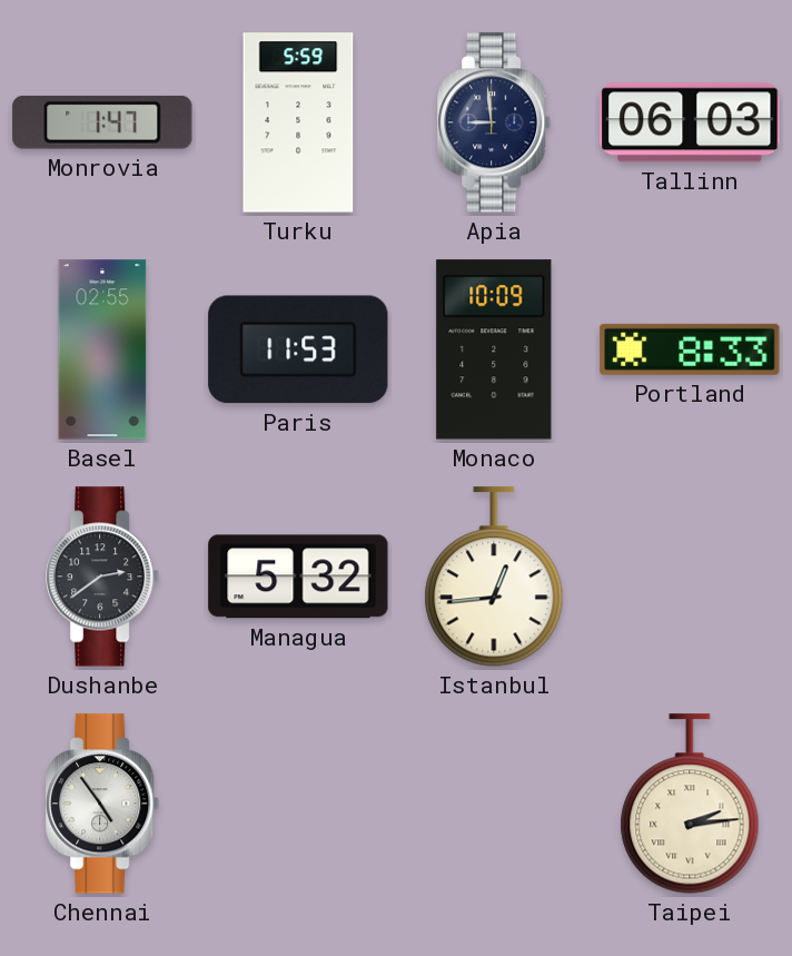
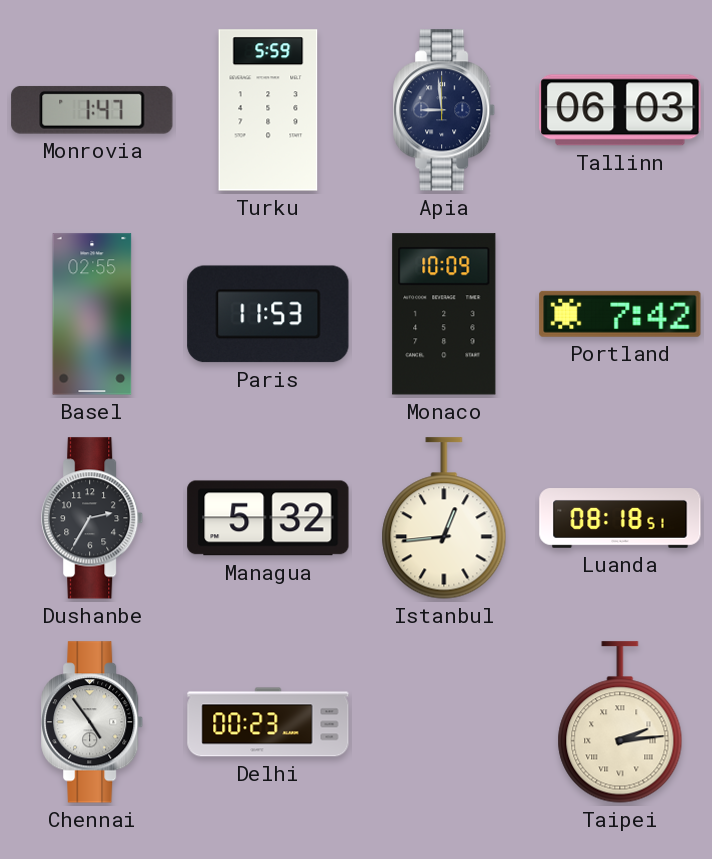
Portland: 8:33 -> 7:42
Dushanbe: 2:39 -> 2:35
Luanda: none -> 08:18
Delhi: none -> 00:23
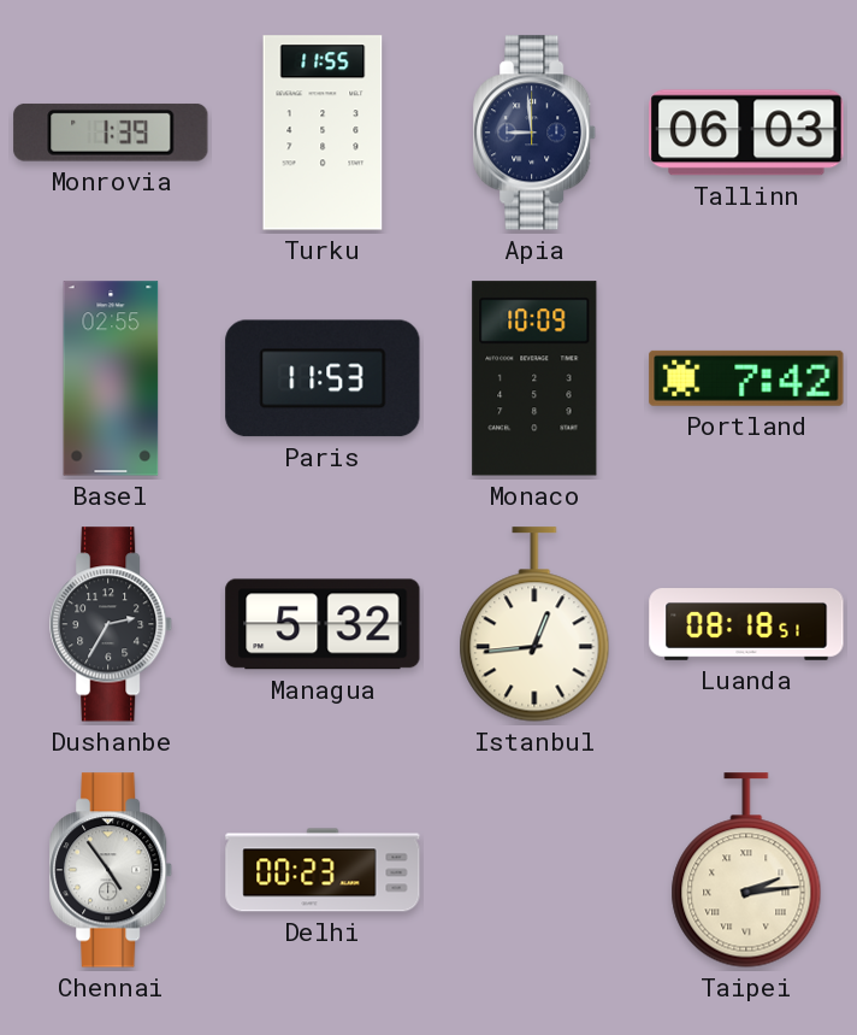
Monrovia: 1:47 -> 1:39
Turku: 5:59 -> 11:55
